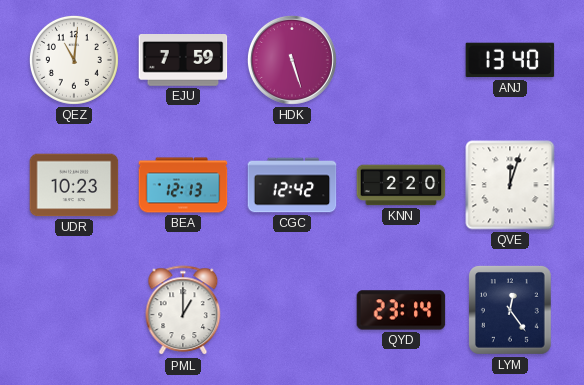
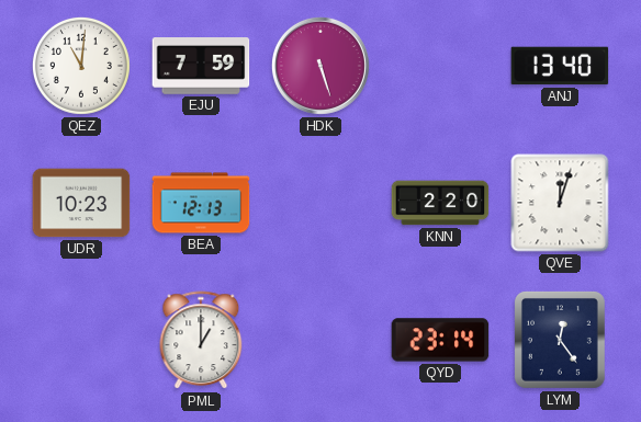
CGC: 12:42 -> none
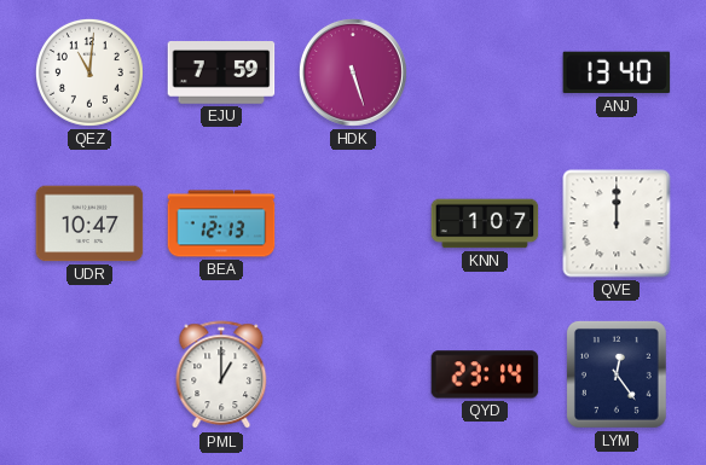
UDR: 10:23 -> 10:47
KNN: 2:20 -> 1:07
QVE: 12:03 -> 12:00
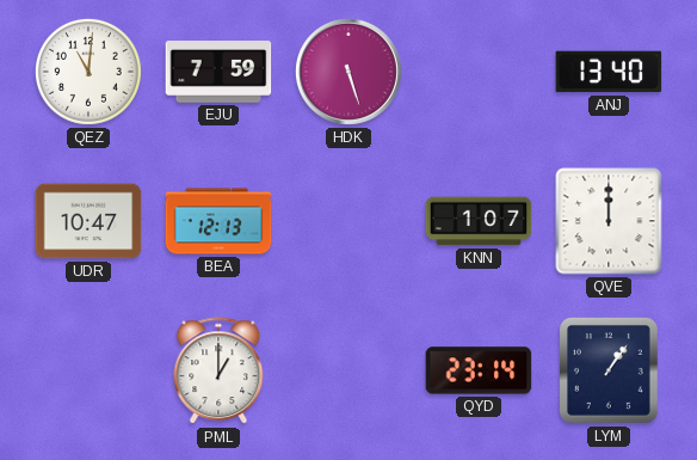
LYM: 12:24 -> 1:06
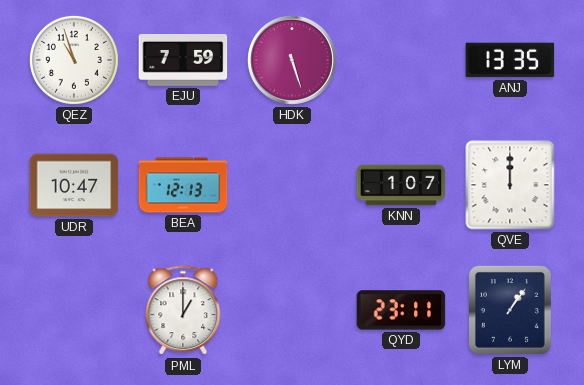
QEZ: 11:01 -> 10:57
ANJ: 13:40 -> 13:35
QYD: 23:14 -> 23:11
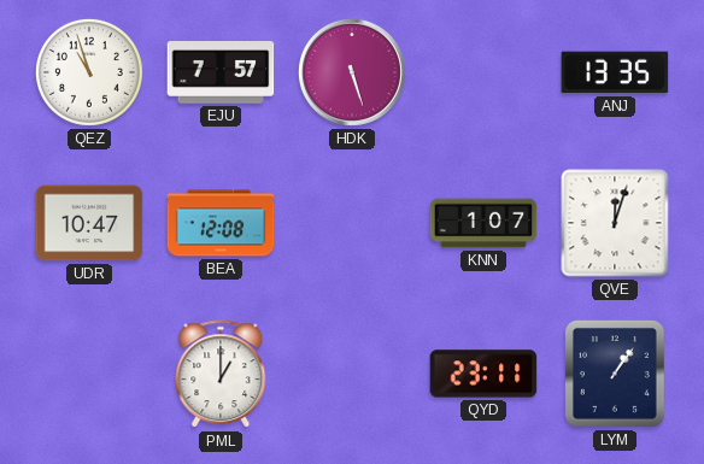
EJU: 7:59 -> 7:57
BEA: 12:13 -> 12:08
QVE: 12:00 -> 12:03
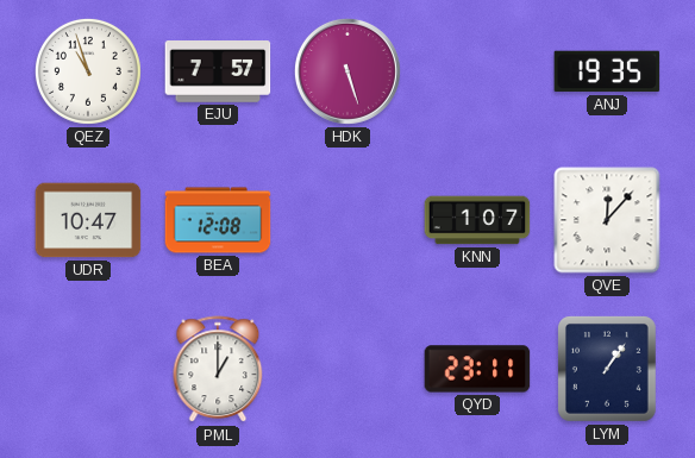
ANJ: 13:35 -> 19:35
QVE: 12:03 -> 12:07
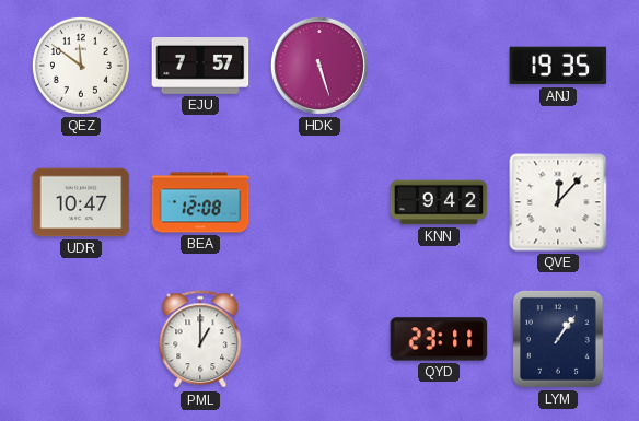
QEZ: 10:57 -> 11:51
KNN: 1:07 -> 9:42
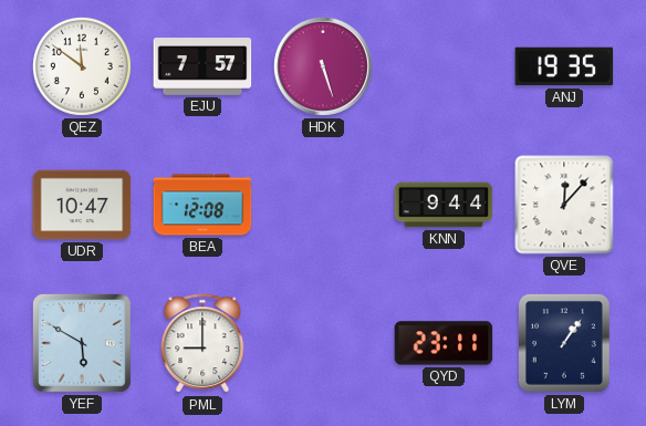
KNN: 9:42 -> 9:44
YEF: none -> 5:50
PML: 1:00 -> 9:00
